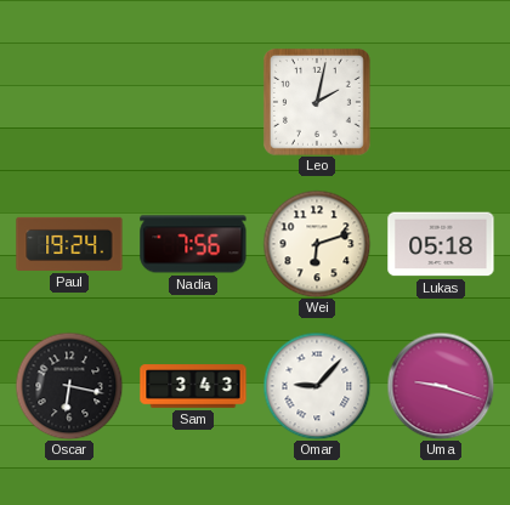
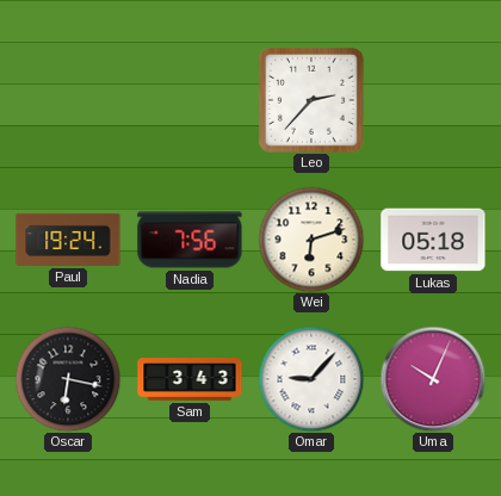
Leo: 2:02 -> 2:37
Uma: 9:18 -> 10:04
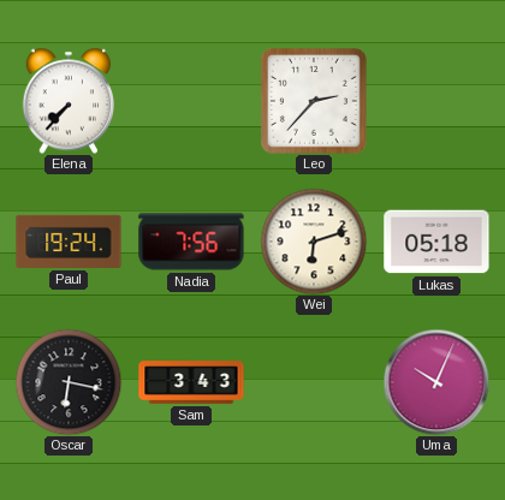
Elena: none -> 7:37
Omar: 9:07 -> none
